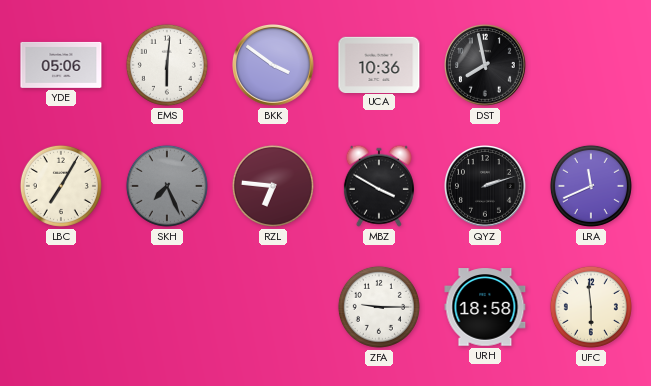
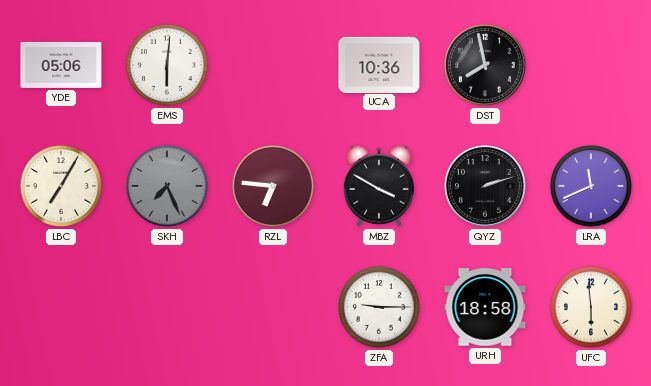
BKK: 3:51 -> none
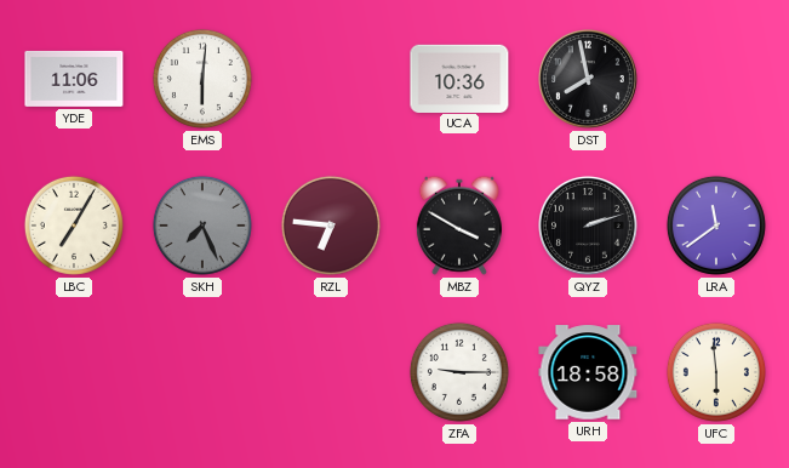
YDE: 05:06 -> 11:06
LRA: 11:41 -> 11:39
